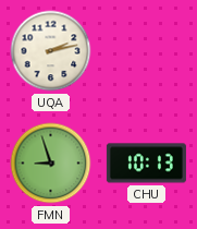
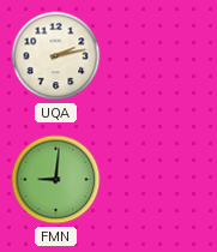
FMN: 8:57 -> 9:01
CHU: 10:13 -> none
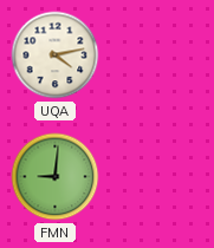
UQA: 2:13 -> 4:13
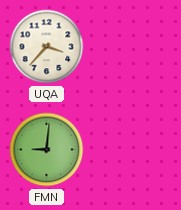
UQA: 4:13 -> 3:37
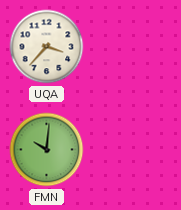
FMN: 9:01 -> 10:01
